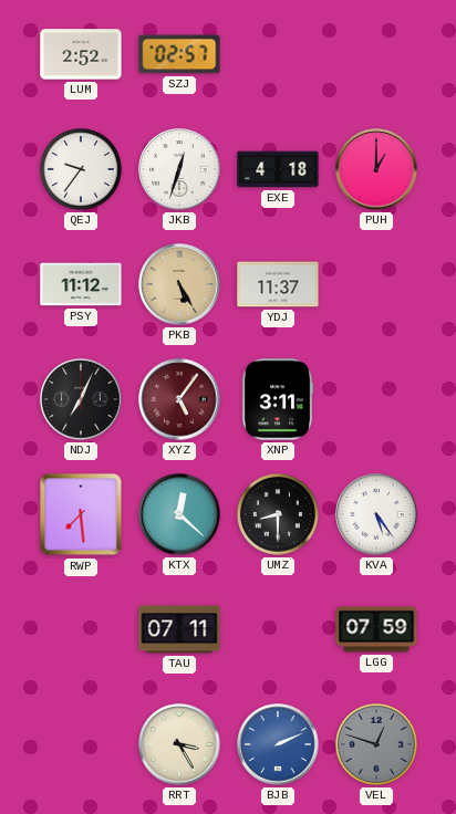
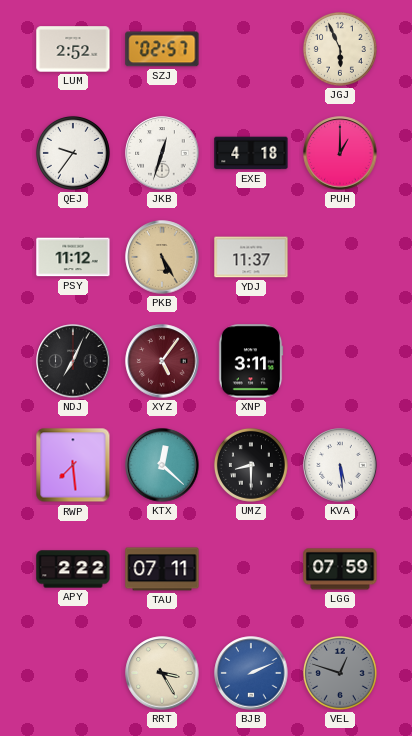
JGJ: none -> 5:56
KVA: 5:24 -> 5:29
APY: none -> 2:22
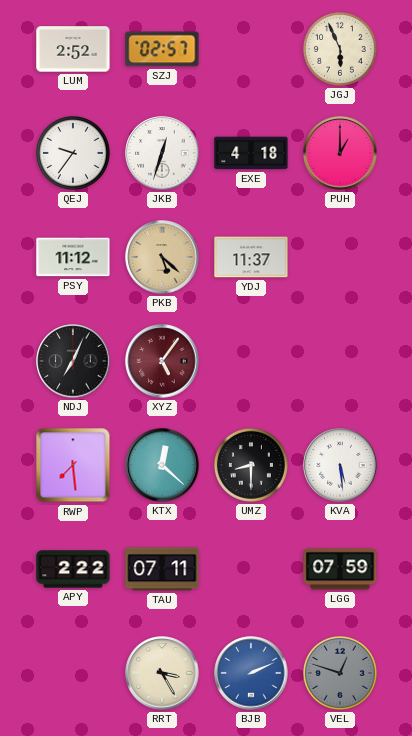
PKB: 5:25 -> 5:22
XNP: 3:11 -> none
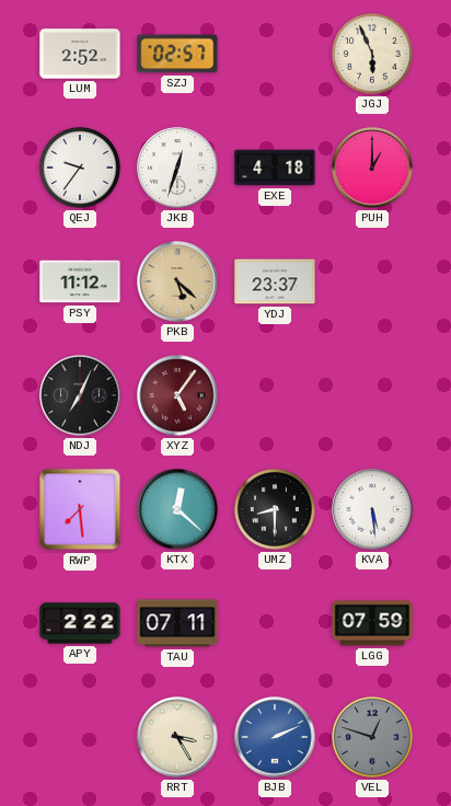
YDJ: 11:37 -> 23:37
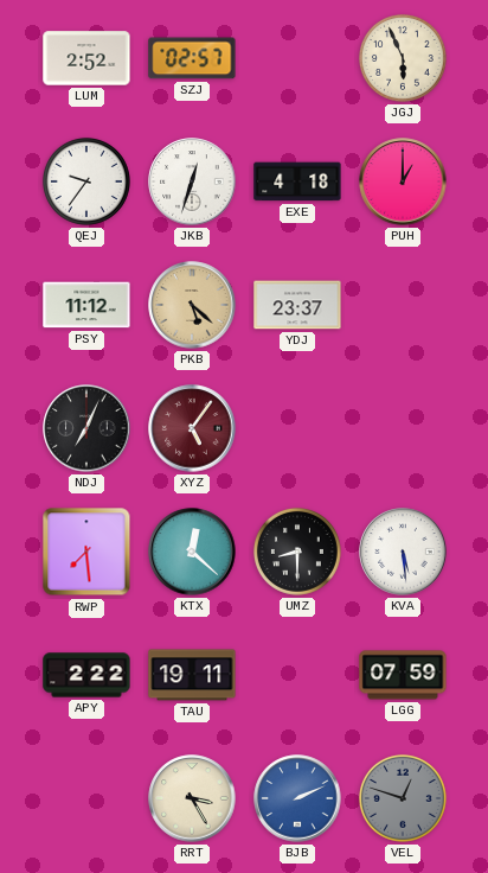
TAU: 07:11 -> 19:11
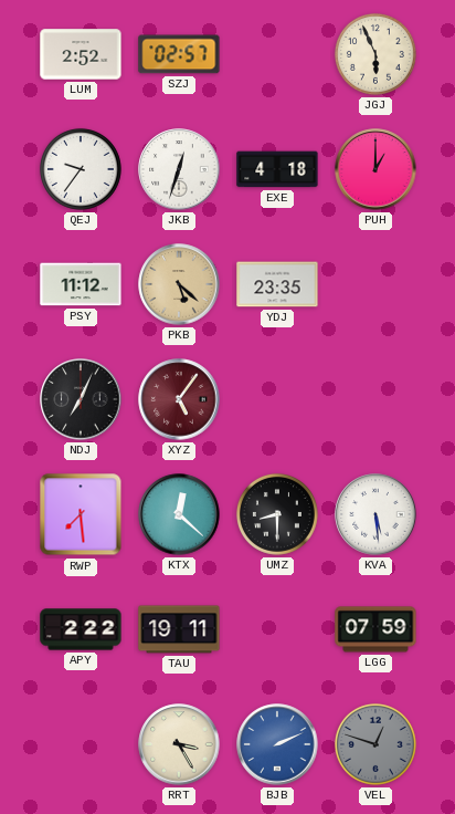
YDJ: 23:37 -> 23:35
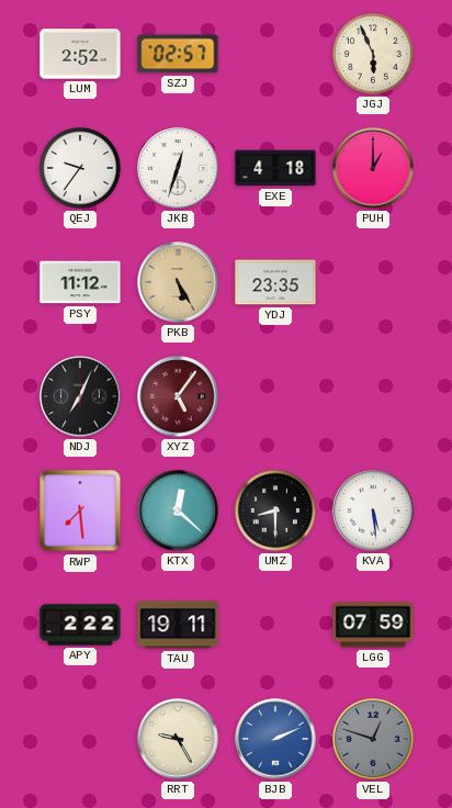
PKB: 5:22 -> 5:25
RRT: 3:25 -> 9:25
